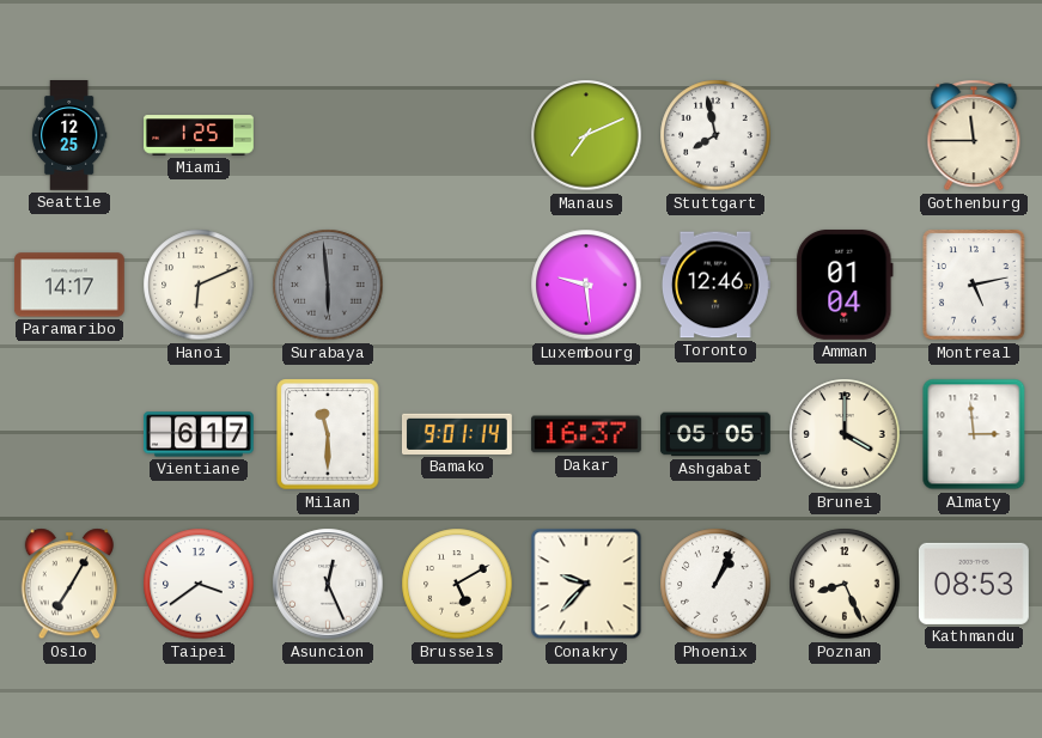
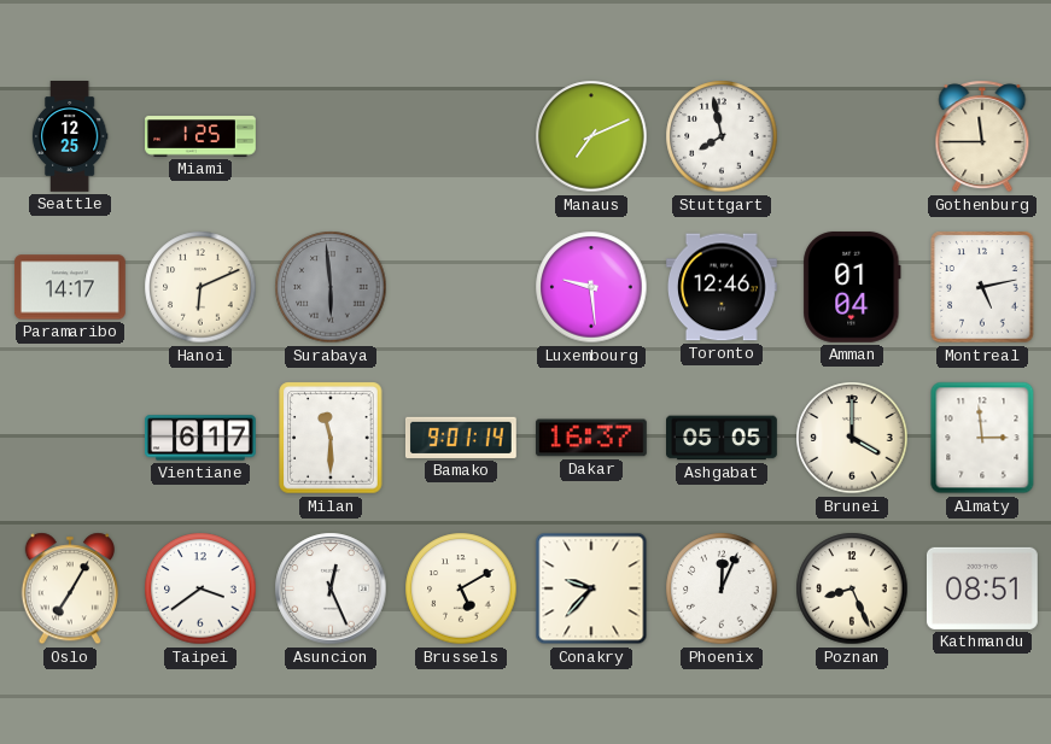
Phoenix: 1:04 -> 12:04
Kathmandu: 08:53 -> 08:51
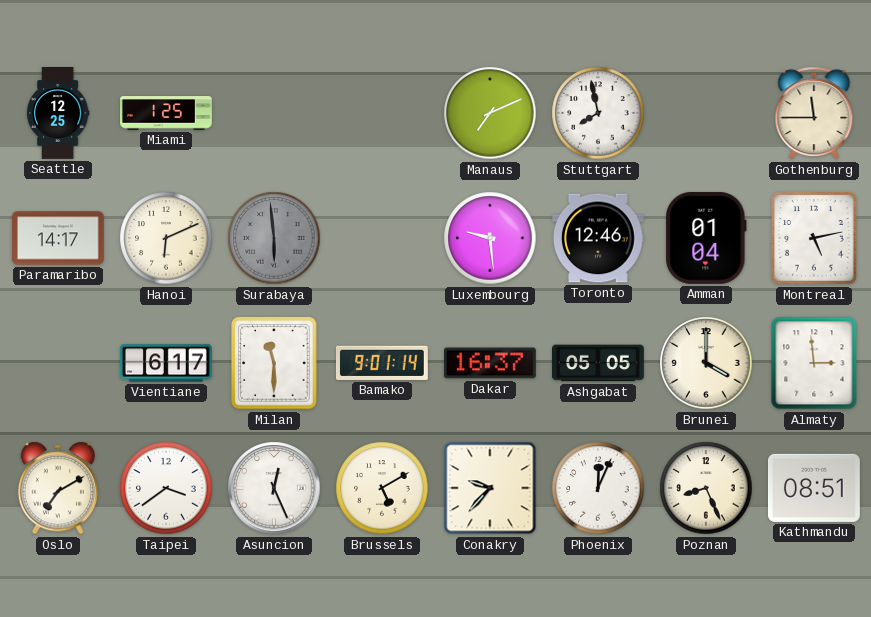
Oslo: 7:05 -> 7:10
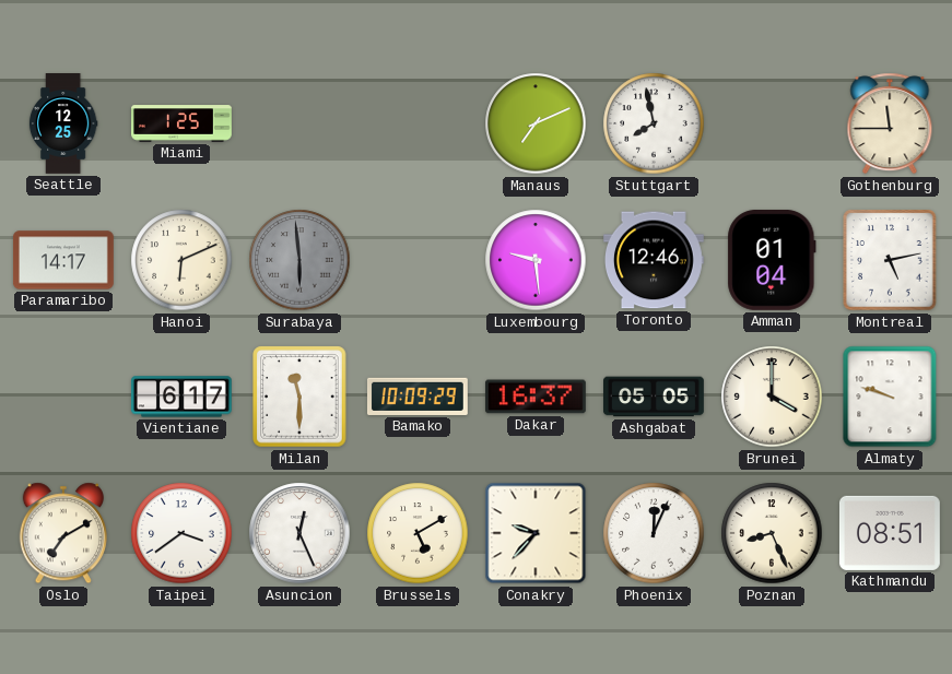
Bamako: 9:01 -> 10:09
Almaty: 2:59 -> 9:48
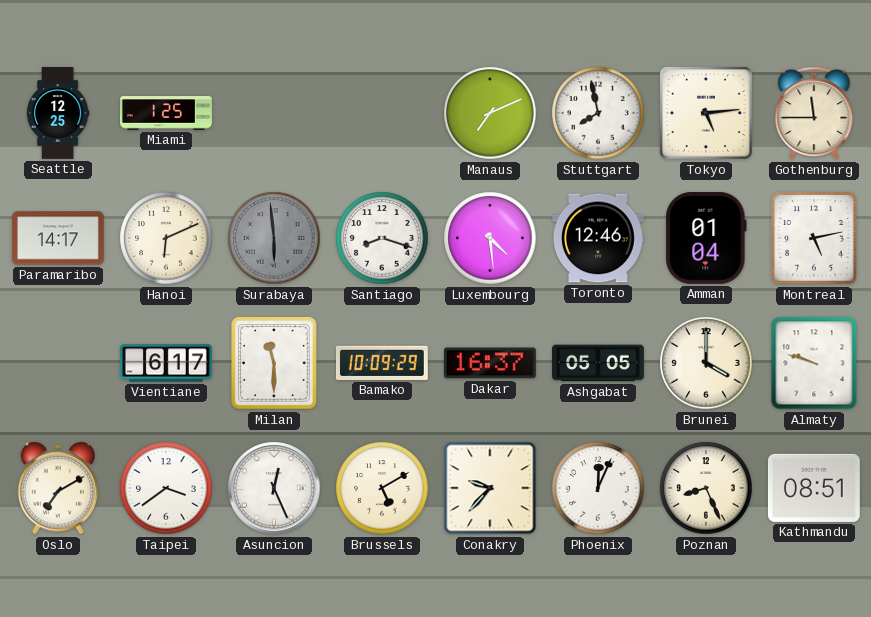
Tokyo: none -> 5:14
Santiago: none -> 8:18
Luxembourg: 9:29 -> 4:29
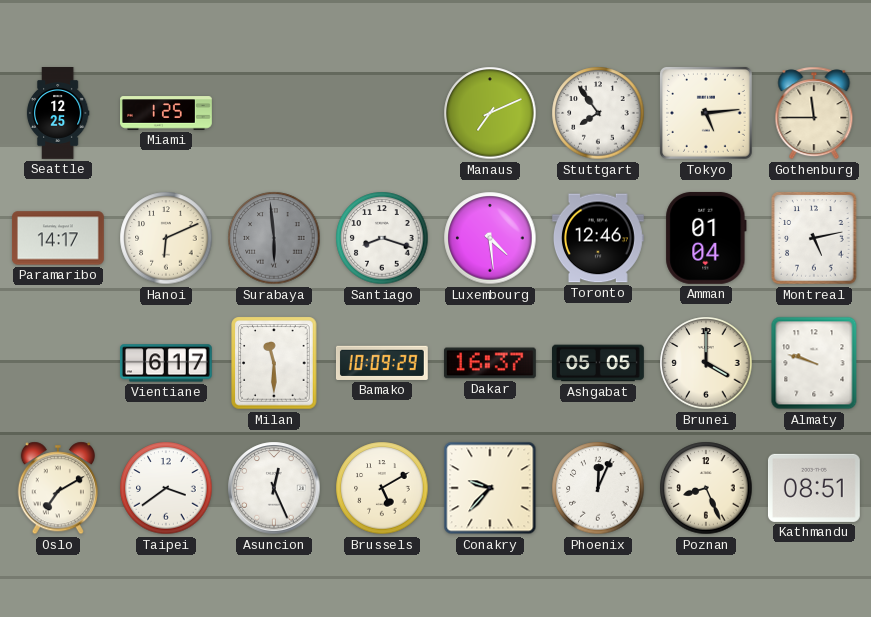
Stuttgart: 7:58 -> 7:54
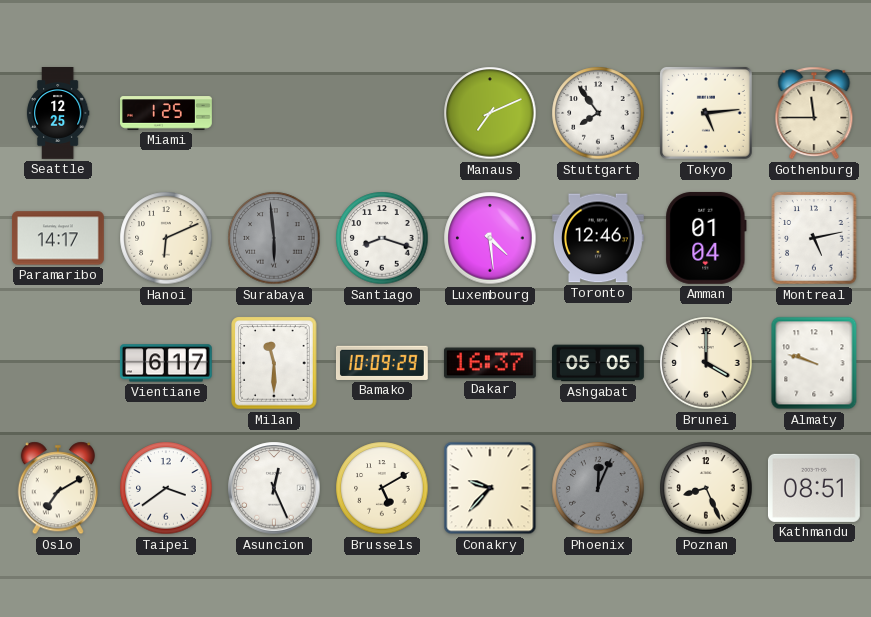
Phoenix dial: white -> grey
